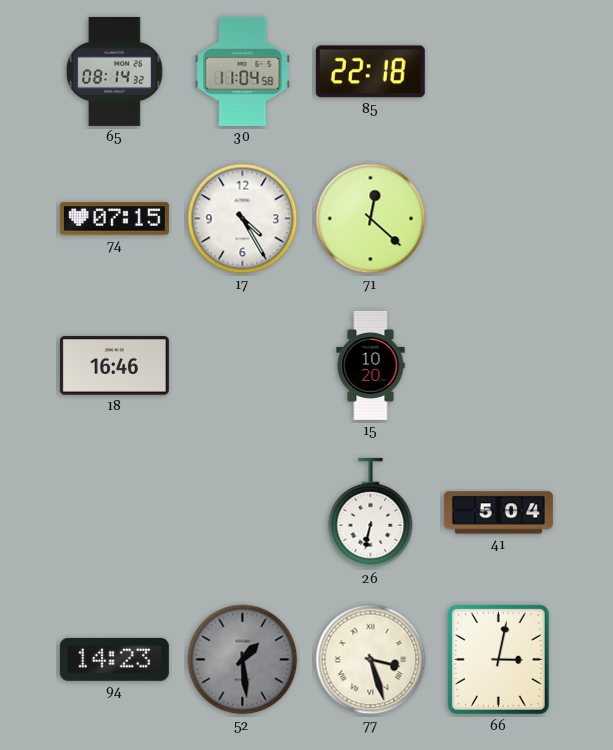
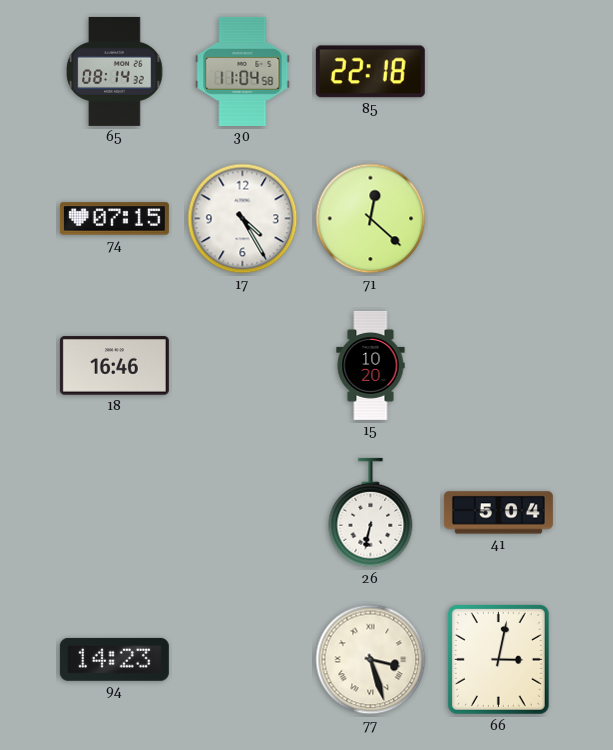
52: 1:29 -> none
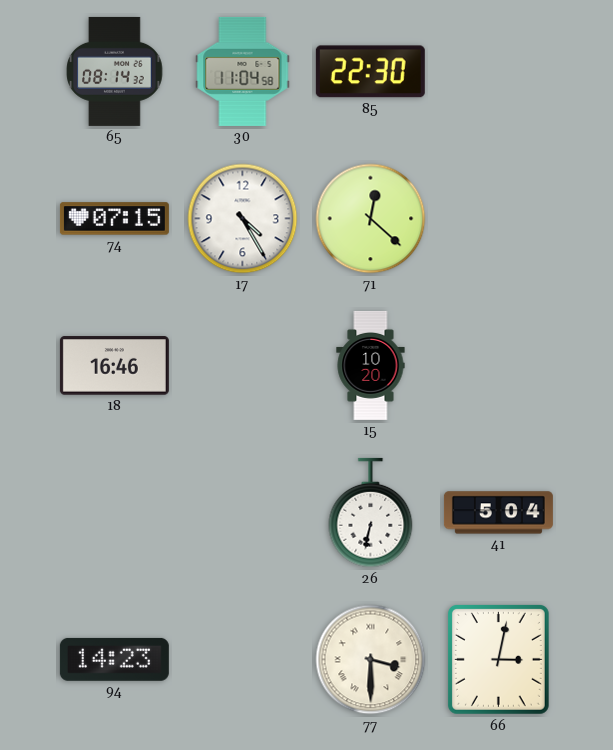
85: 22:18 -> 22:30
77: 3:27 -> 3:30
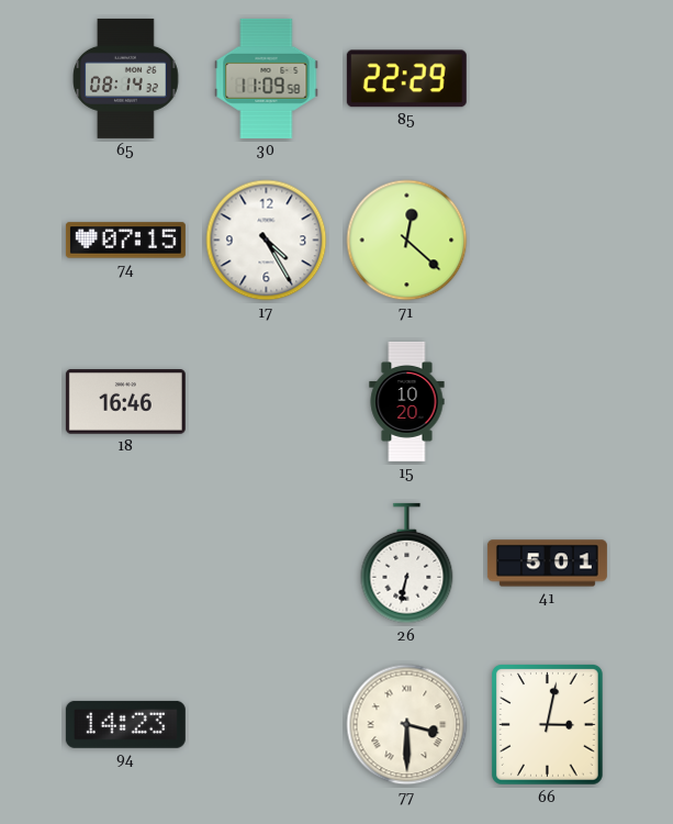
30: 11:04 -> 11:09
85: 22:30 -> 22:29
41: 5:04 -> 5:01
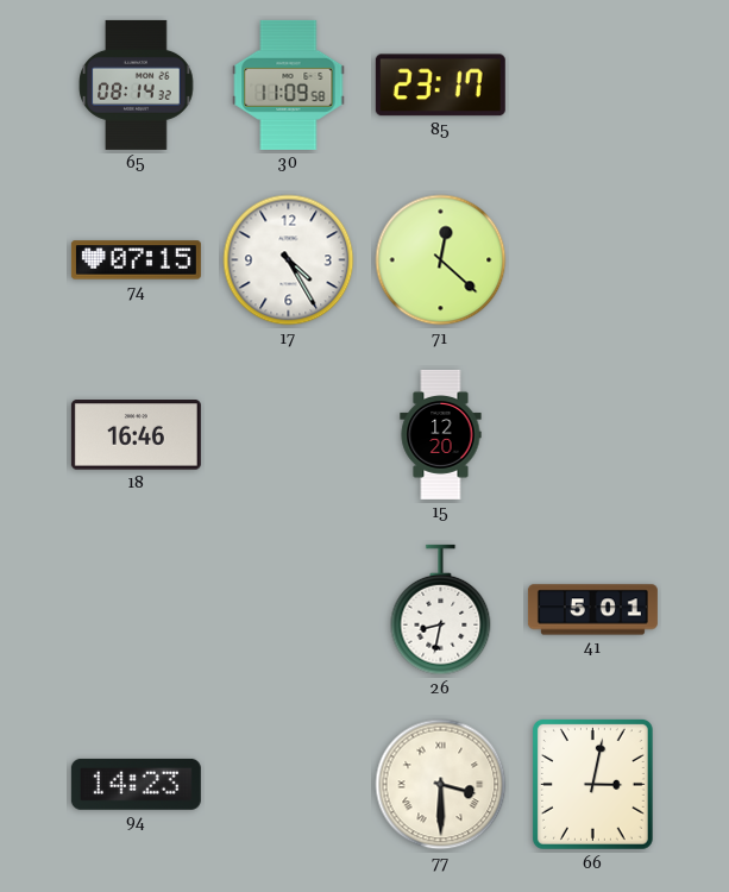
85: 22:29 -> 23:17
15: 10:20 -> 12:20
26: 6:32 -> 8:32
